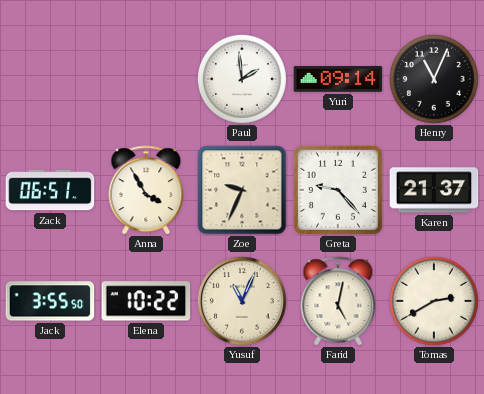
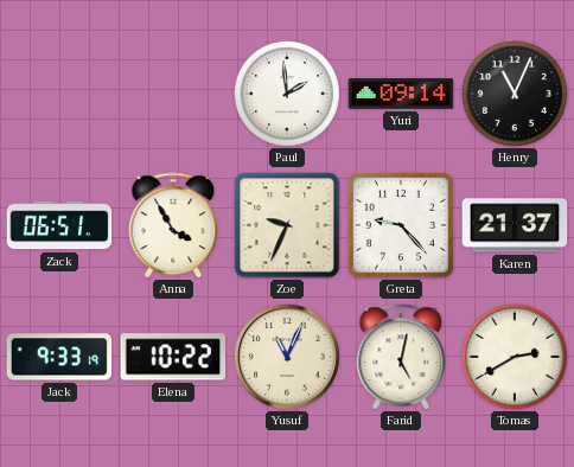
Jack: 3:55 -> 9:33
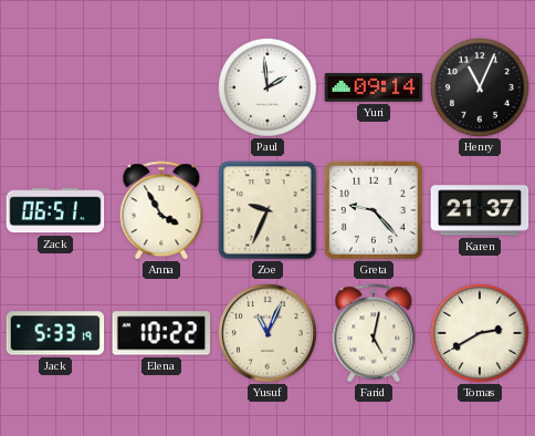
Jack: 9:33 -> 5:33
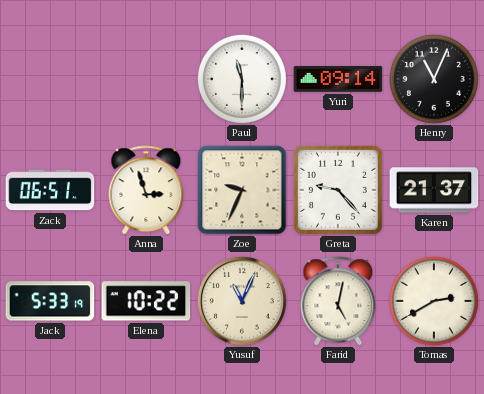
Paul: 1:59 -> 11:30
Anna: 3:55 -> 2:57
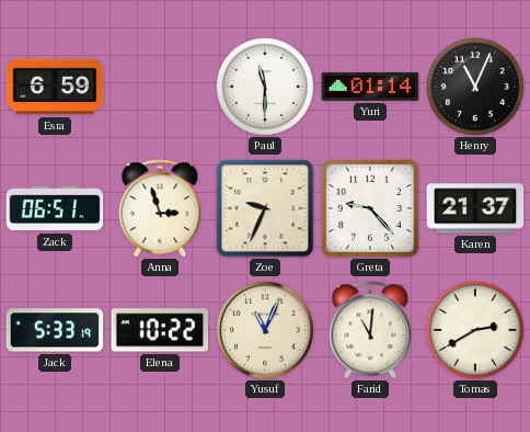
Esra: none -> 6:59
Yuri: 09:14 -> 01:14
Farid: 5:02 -> 11:01
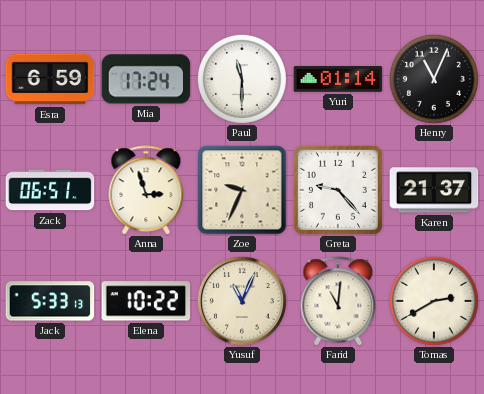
Mia: none -> 17:24
Jack: 5:33:19 -> 5:33:13
